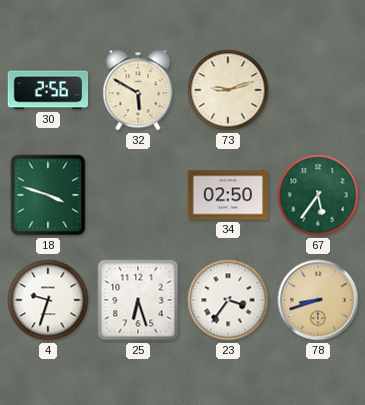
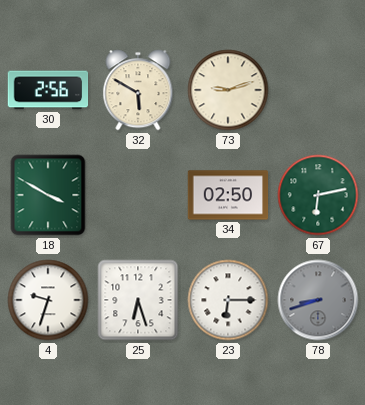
18: 3:48 -> 3:50
67: 5:36 -> 6:13
23: 3:36 -> 6:15
78 dial: champagne -> grey
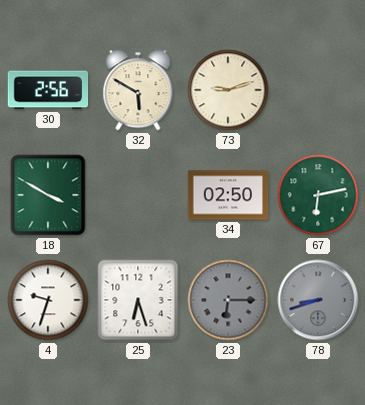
23 dial: white -> grey
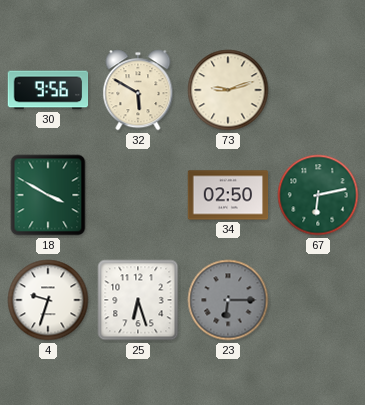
30: 2:56 -> 9:56
78: 8:42 -> none
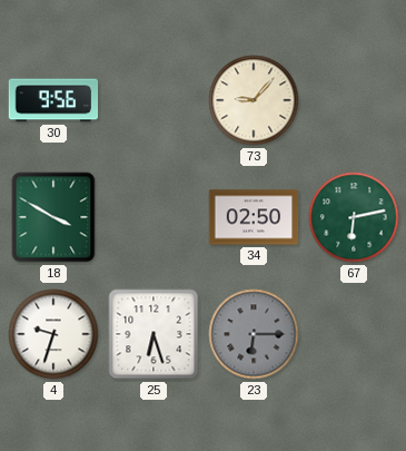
32: 5:50 -> none
73: 9:12 -> 9:07
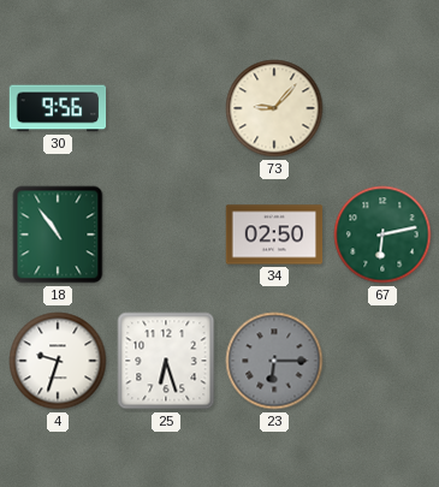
18: 3:50 -> 10:54
